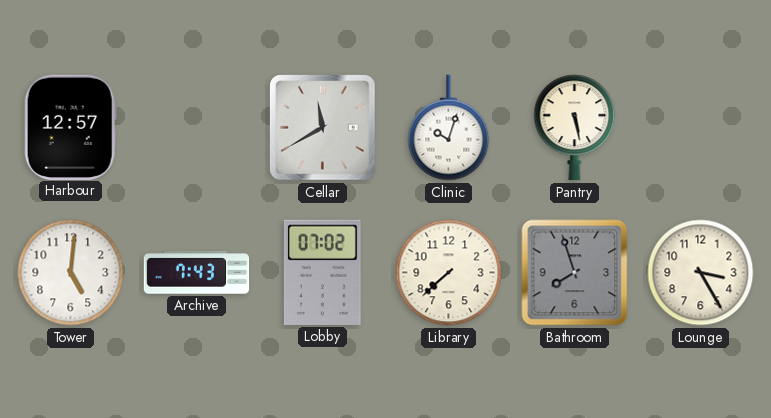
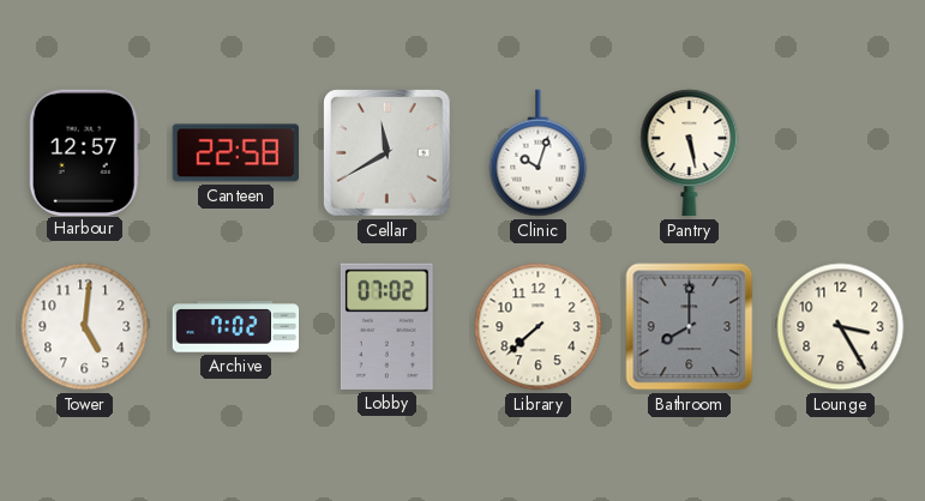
Canteen: none -> 22:58
Archive: 7:43 -> 7:02
Bathroom: 7:57 -> 8:00
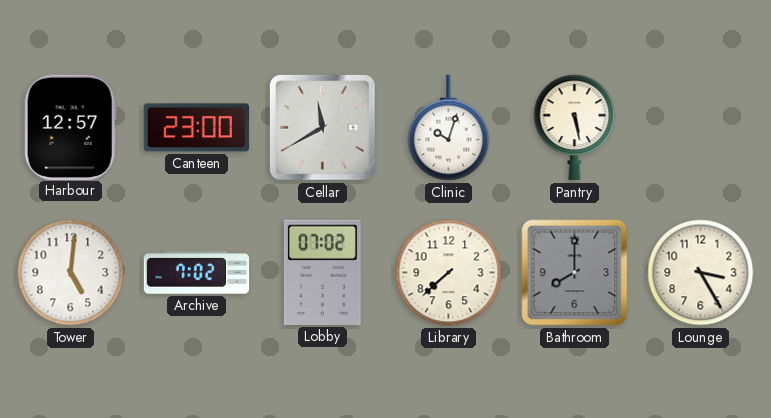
Canteen: 22:58 -> 23:00
